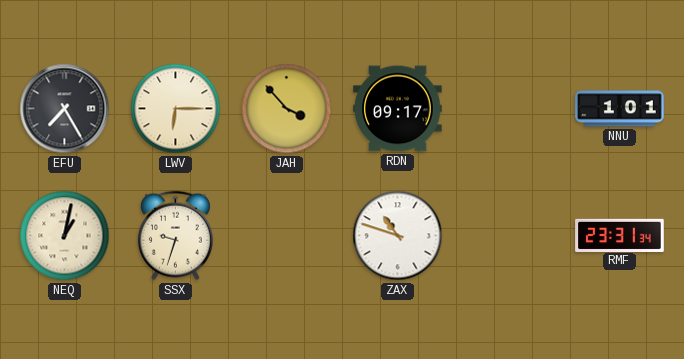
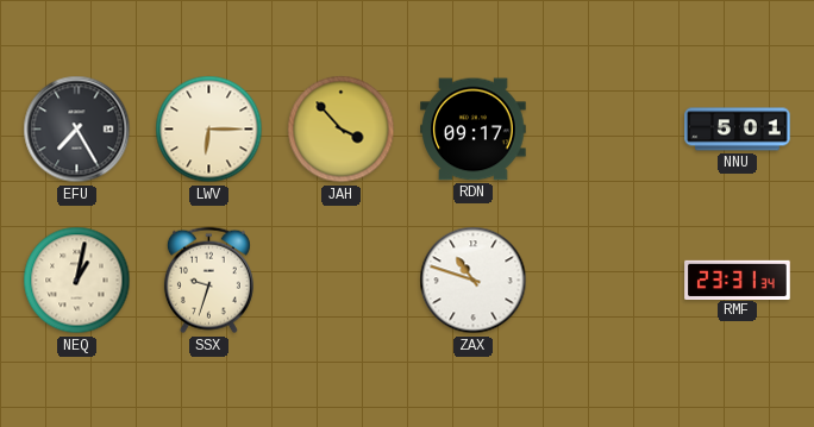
NNU: 1:01 -> 5:01
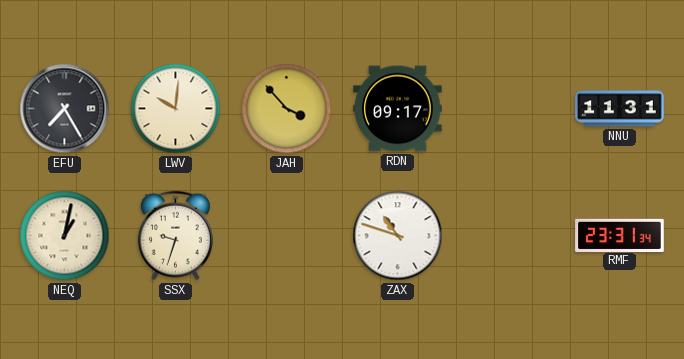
LWV: 6:15 -> 10:01
NNU: 5:01 -> 11:31
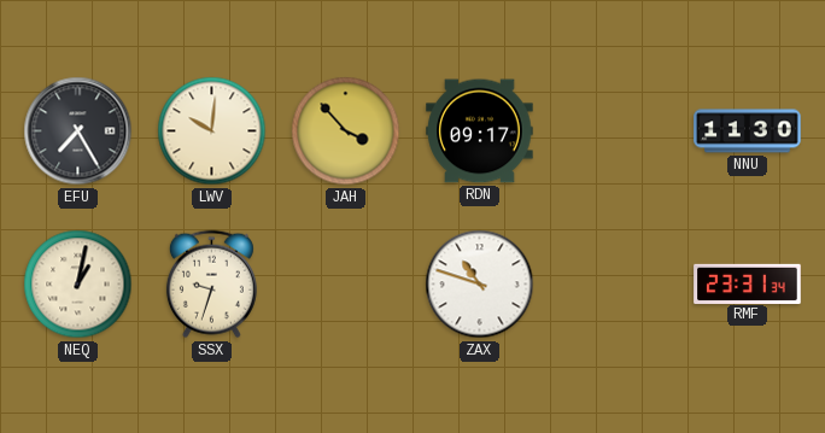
NNU: 11:31 -> 11:30
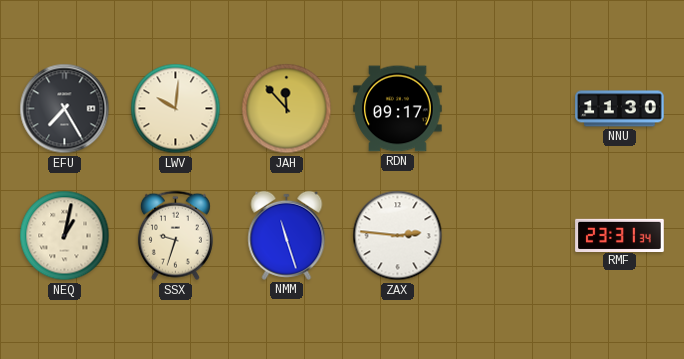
JAH: 3:53 -> 11:53
NMM: none -> 11:27
ZAX: 10:48 -> 2:46
